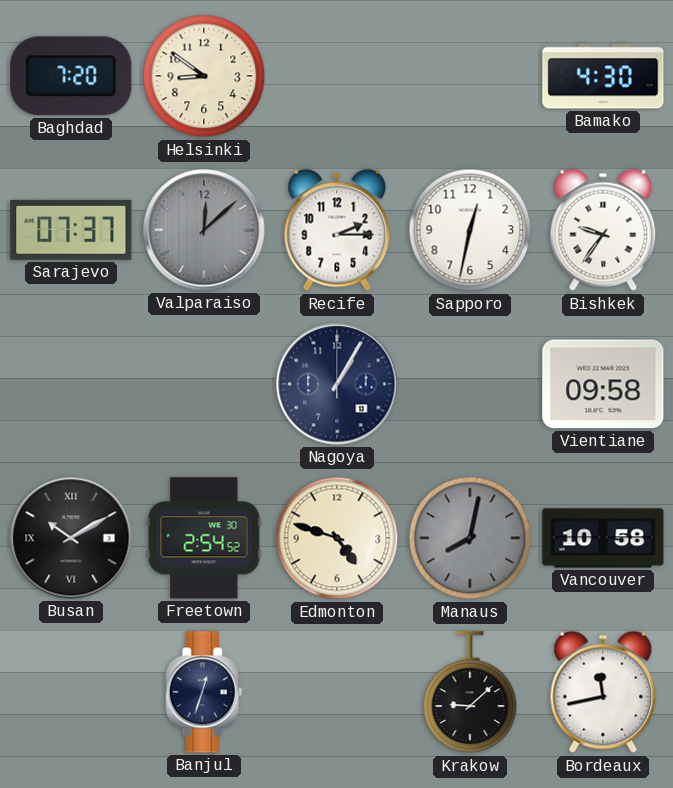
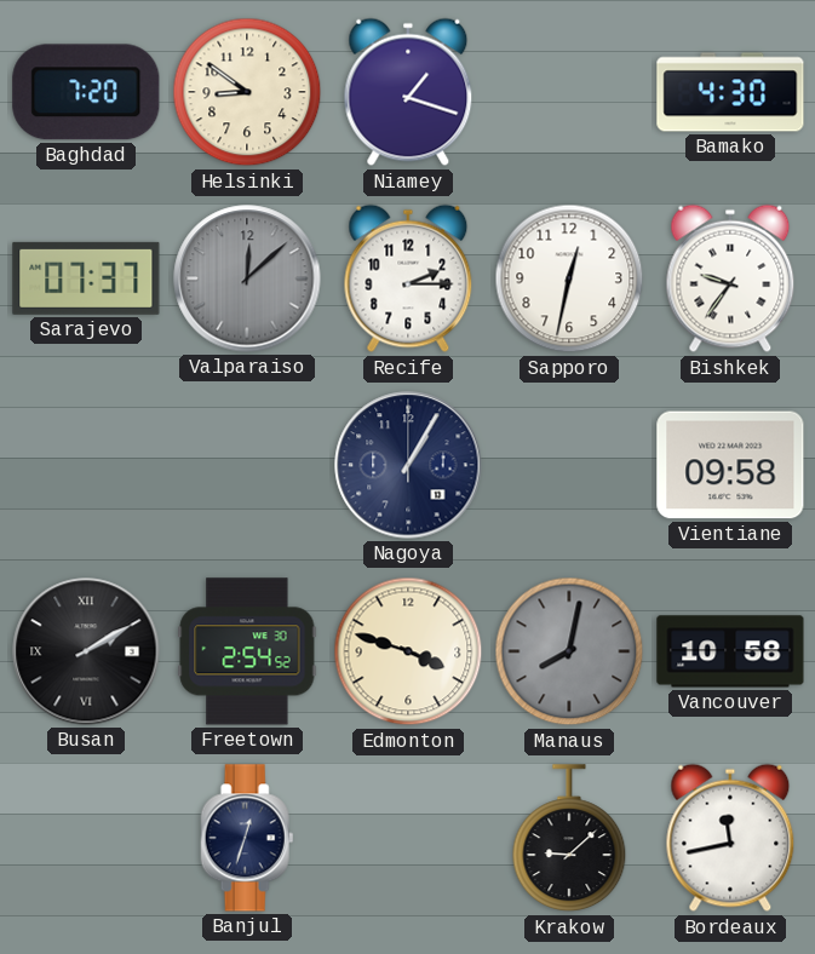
Niamey: none -> 1:18
Busan: 10:10 -> 2:10
Edmonton: 4:48 -> 3:48
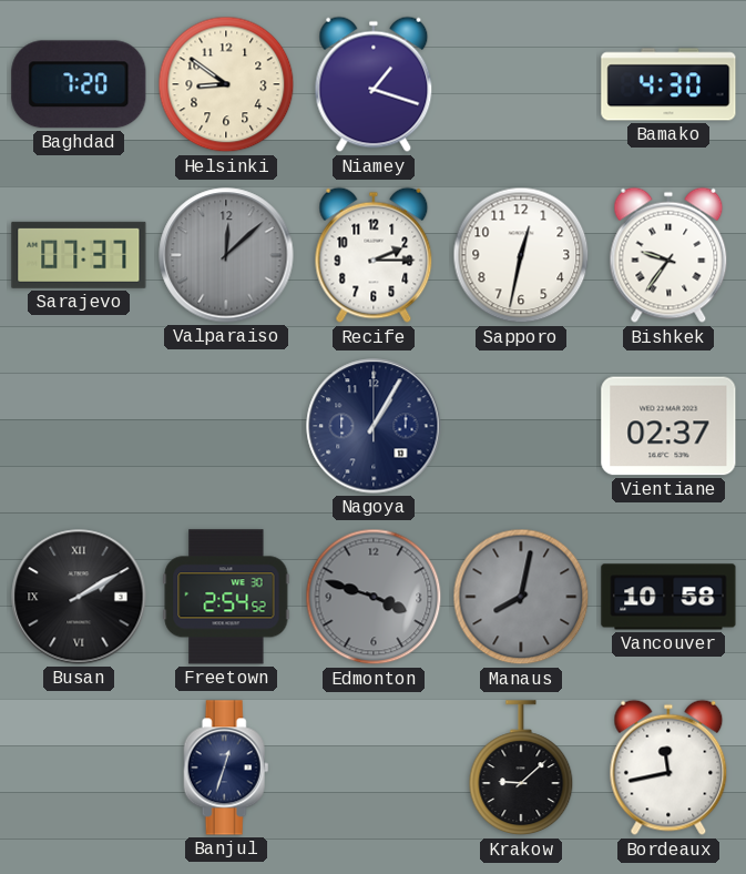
Vientiane: 09:58 -> 02:37
Edmonton dial: cream -> grey
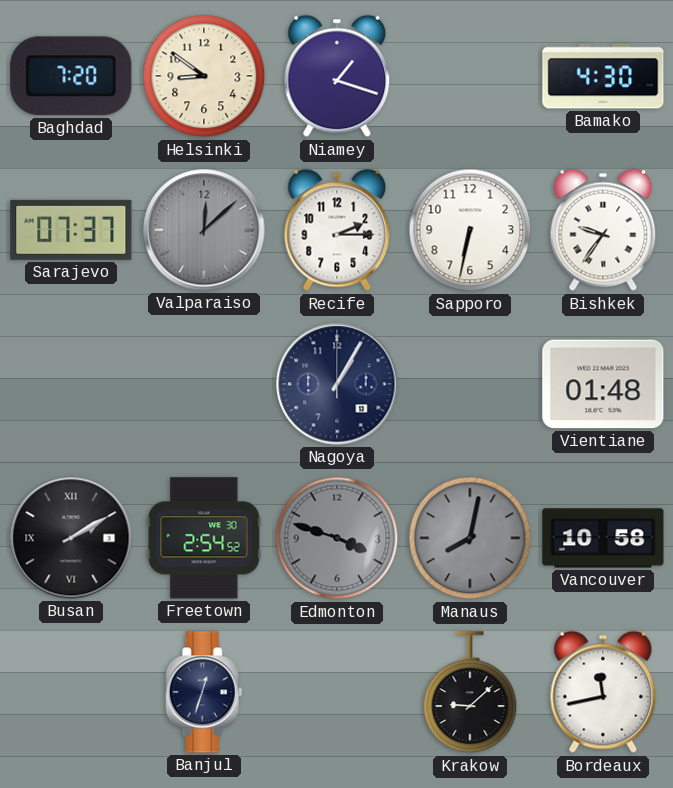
Sapporo: 12:32 -> 6:32
Vientiane: 02:37 -> 01:48
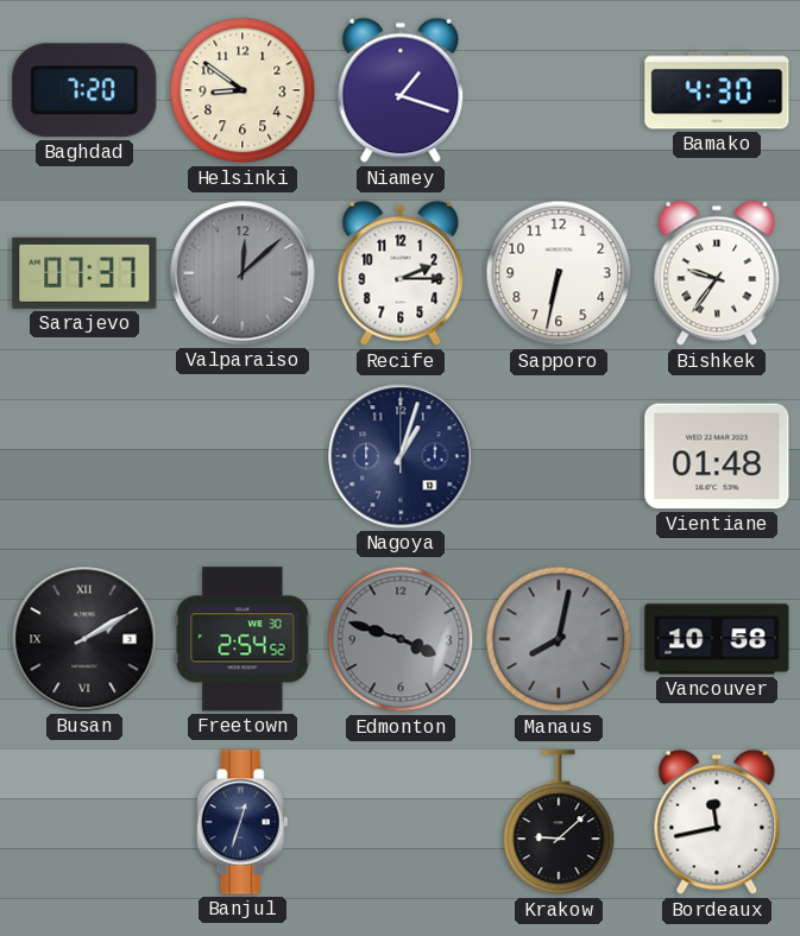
Nagoya: 1:05 -> 1:03
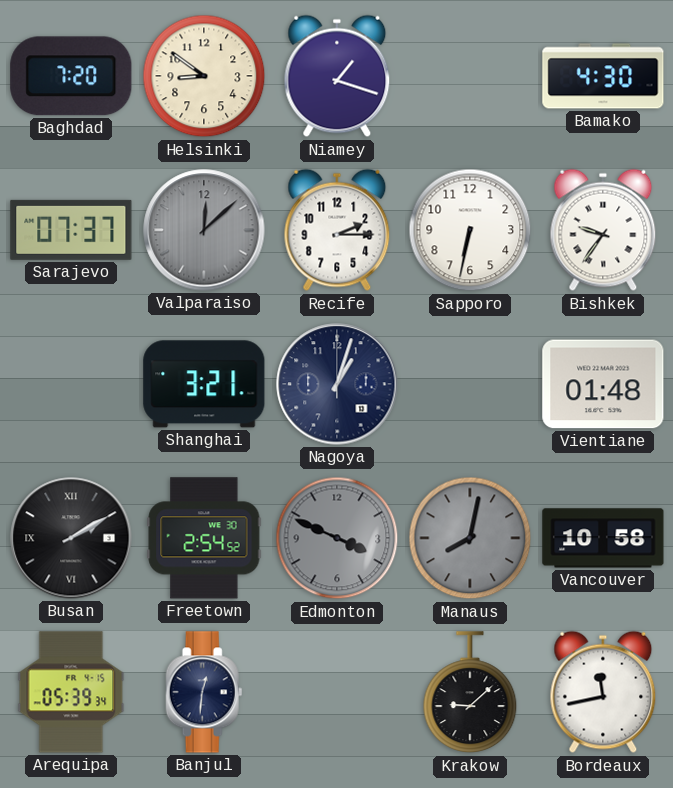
Shanghai: none -> 3:21
Edmonton: 3:48 -> 3:49
Arequipa: none -> 05:39
Banjul: 12:33 -> 12:31
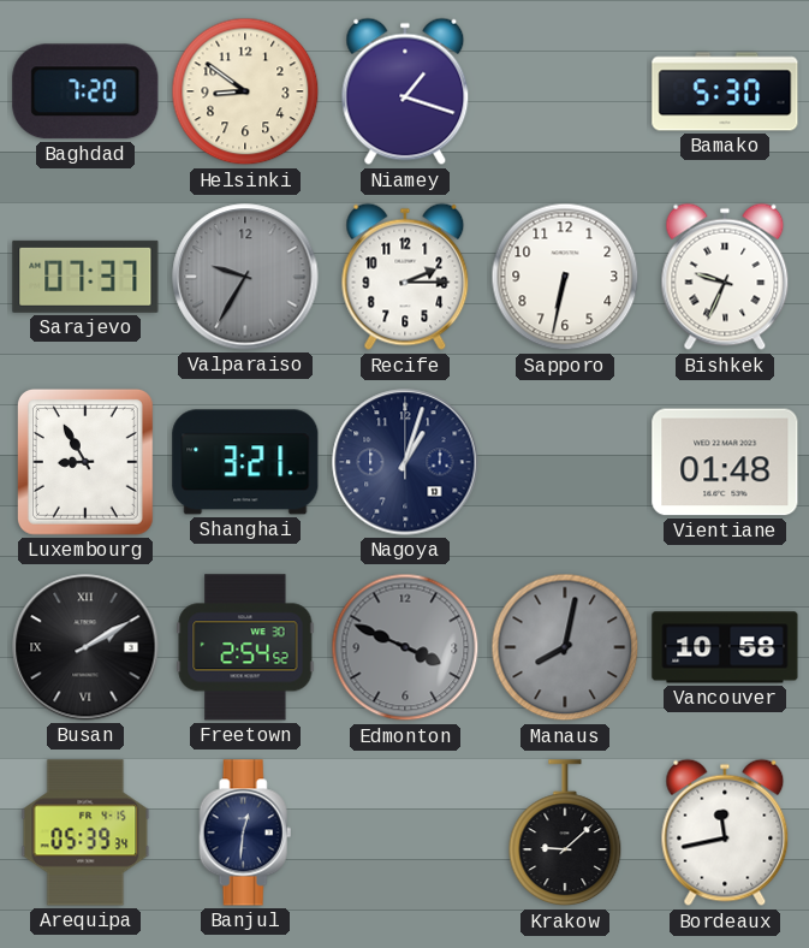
Bamako: 4:30 -> 5:30
Valparaiso: 12:08 -> 9:35
Bishkek: 9:36 -> 9:34
Luxembourg: none -> 8:55
